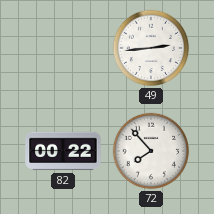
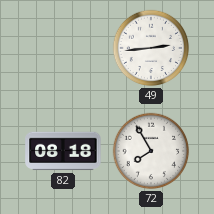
82: 00:22 -> 08:18
72: 7:53 -> 7:55
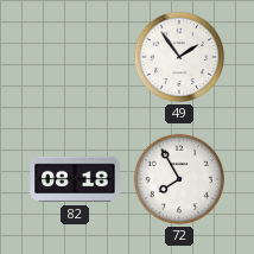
49: 2:44 -> 1:54
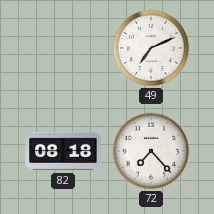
49: 1:54 -> 7:11
72: 7:55 -> 7:23
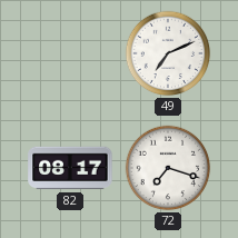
82: 08:18 -> 08:17
72: 7:23 -> 7:18
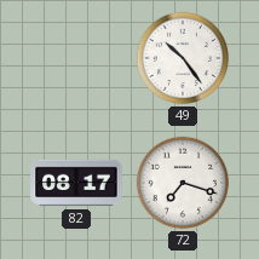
49: 7:11 -> 10:24
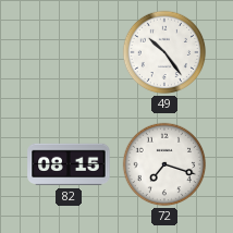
82: 08:17 -> 08:15
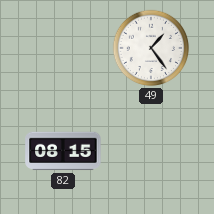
49: 10:24 -> 1:24
72: 7:18 -> none
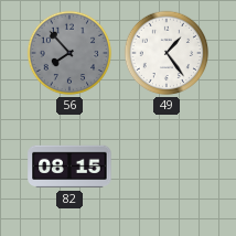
56: none -> 7:53
